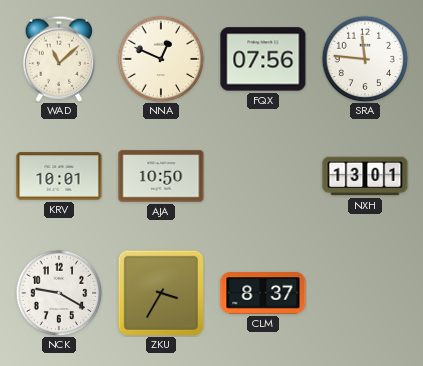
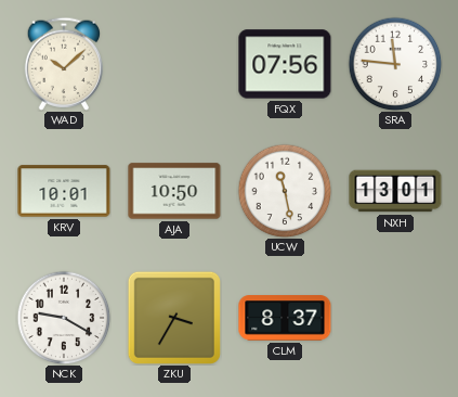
WAD: 11:08 -> 10:08
NNA: 12:49 -> none
UCW: none -> 11:28
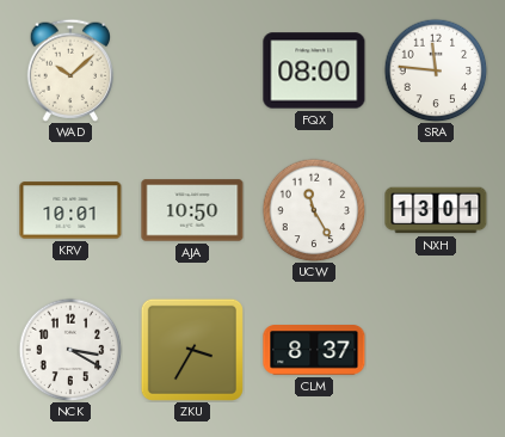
FQX: 07:56 -> 08:00
UCW: 11:28 -> 11:25
NCK: 9:20 -> 3:20
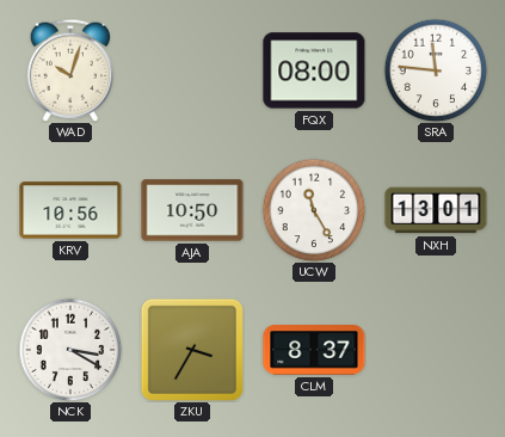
WAD: 10:08 -> 10:03
KRV: 10:01 -> 10:56
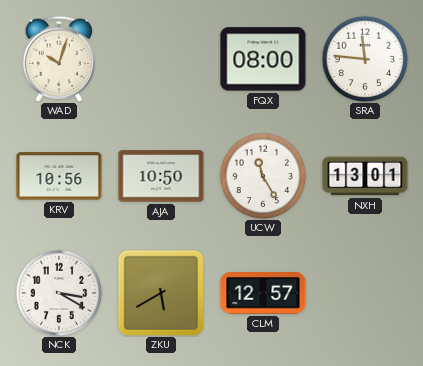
ZKU: 3:35 -> 5:40
CLM: 8:37 -> 12:57
